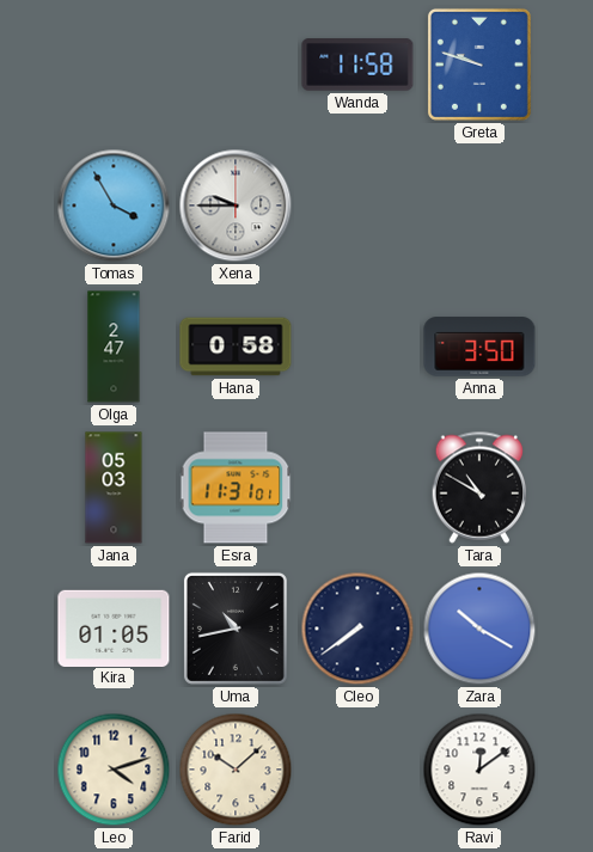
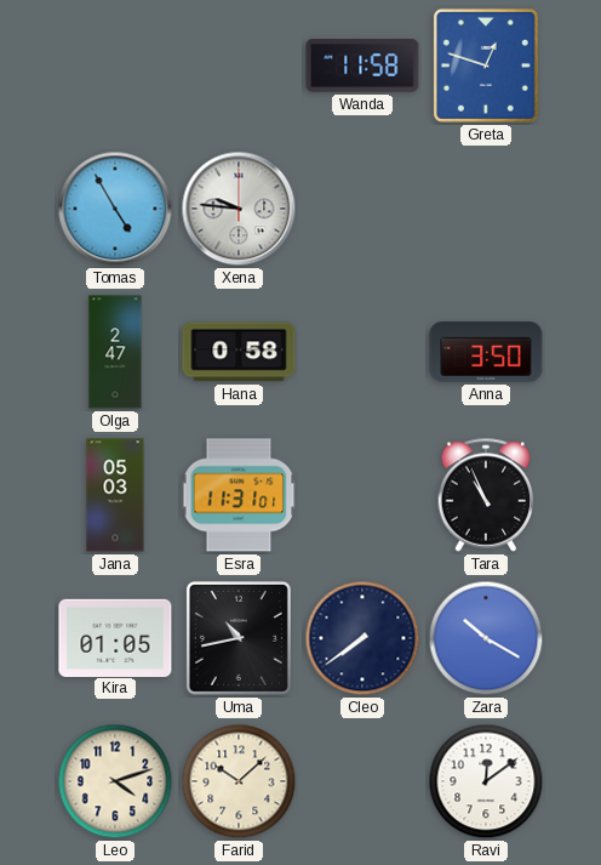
Greta: 9:48 -> 12:48
Tomas: 3:55 -> 4:55
Xena: 9:45 -> 9:46
Tara: 10:50 -> 10:56
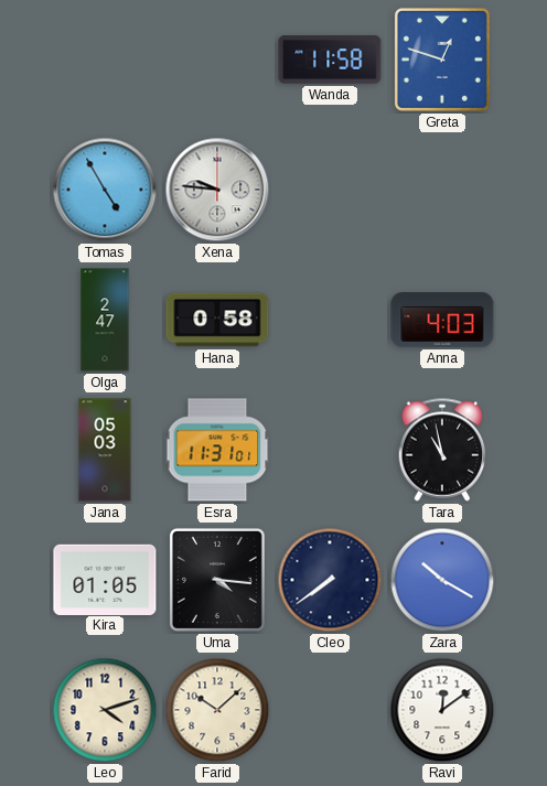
Anna: 3:50 -> 4:03
Tara: 10:56 -> 10:58
Uma: 10:43 -> 4:16
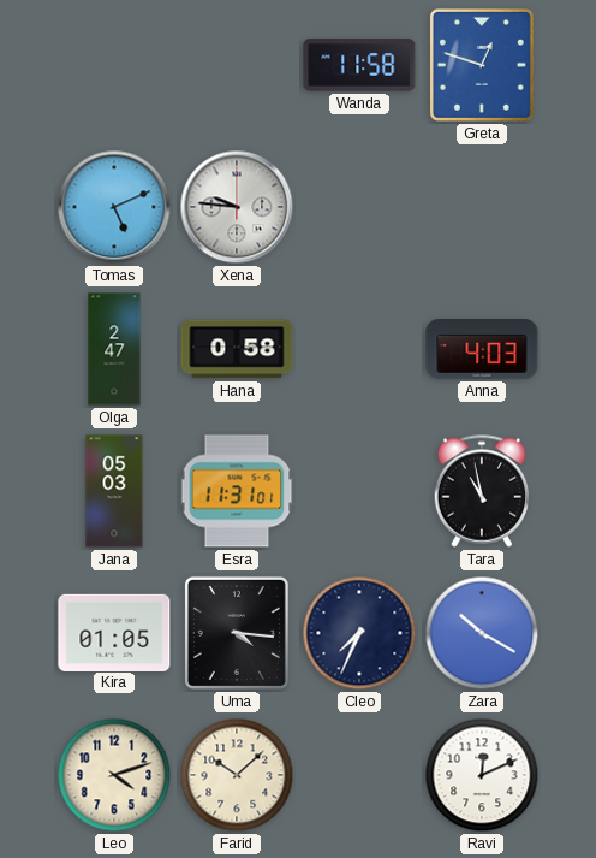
Tomas: 4:55 -> 5:11
Cleo: 7:39 -> 7:34
Ravi: 12:09 -> 12:11
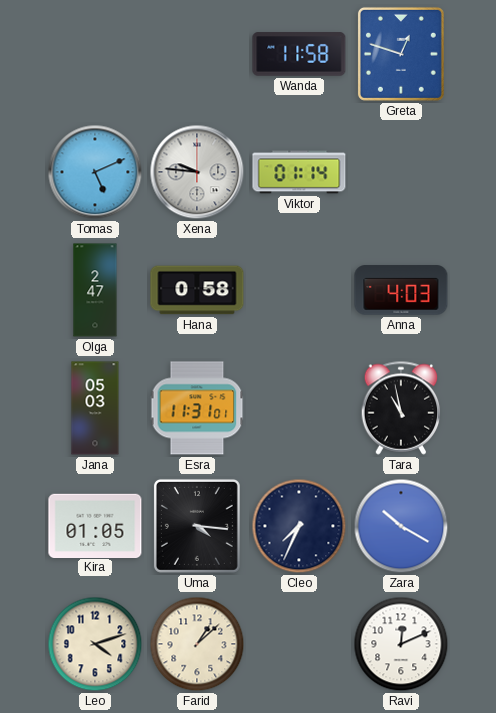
Viktor: none -> 01:14
Farid: 10:08 -> 1:08
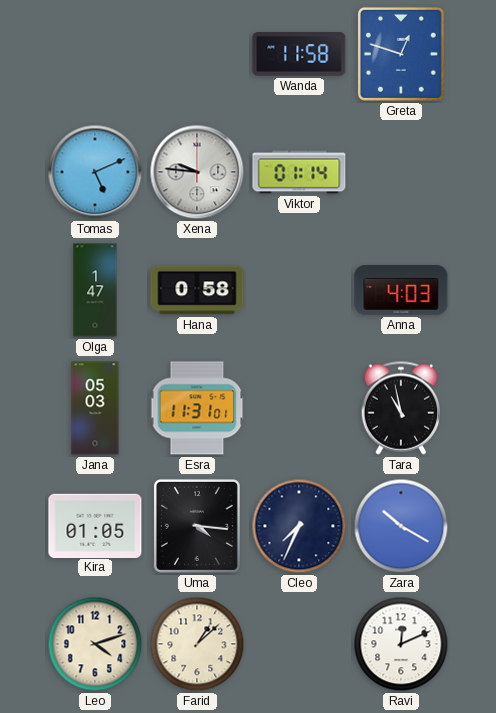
Olga: 2:47 -> 1:47
